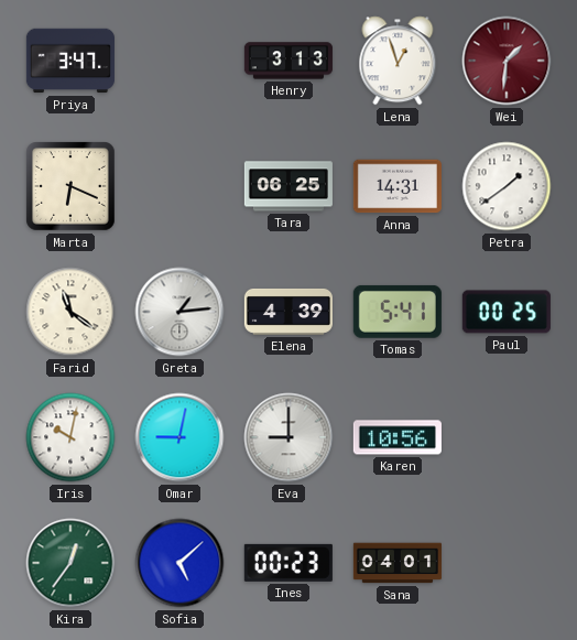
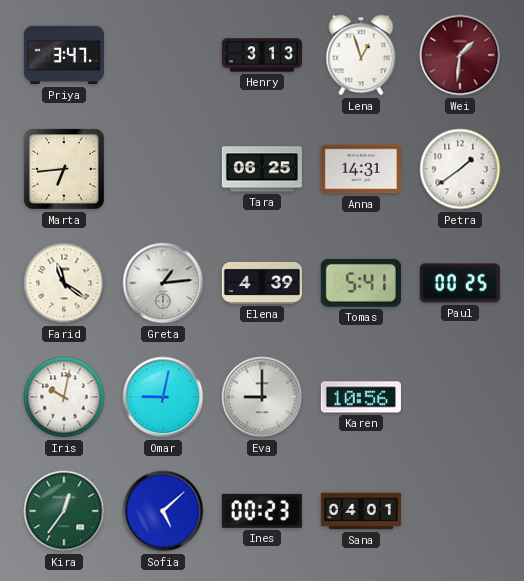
Marta: 6:19 -> 6:44
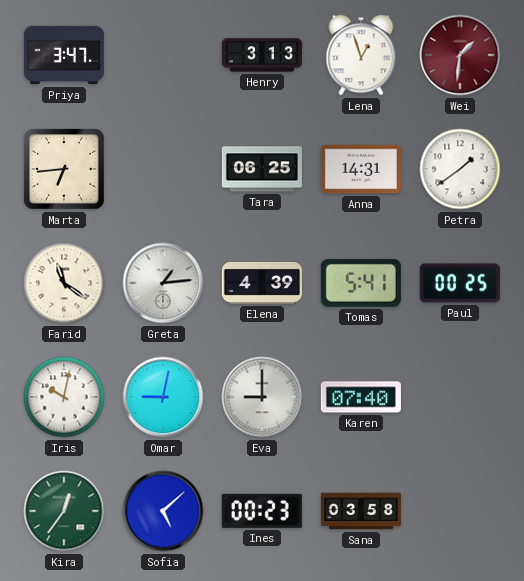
Karen: 10:56 -> 07:40
Sana: 04:01 -> 03:58
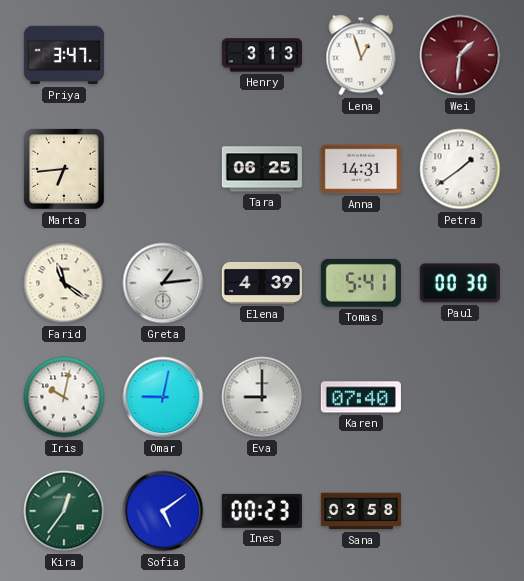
Paul: 00:25 -> 00:30
Sofia: 5:08 -> 5:09
